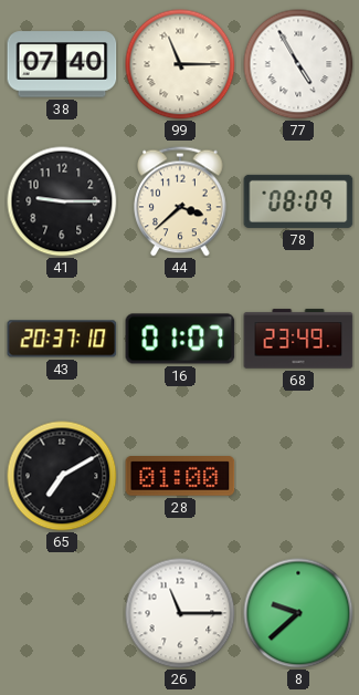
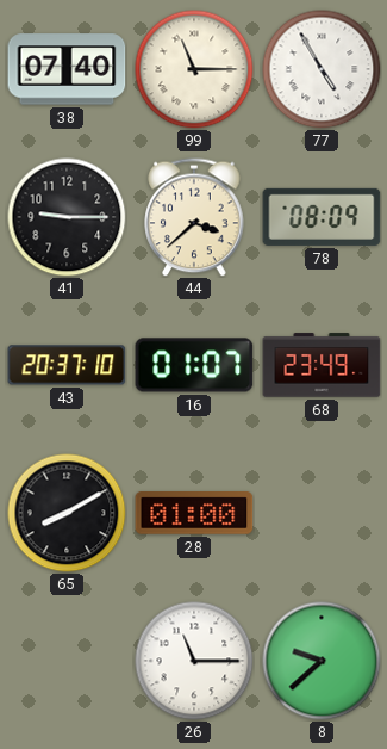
65: 7:10 -> 8:10
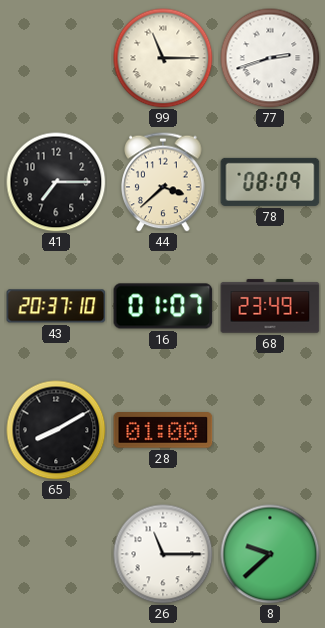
38: 07:40 -> none
77: 4:55 -> 2:42
41: 9:15 -> 7:15
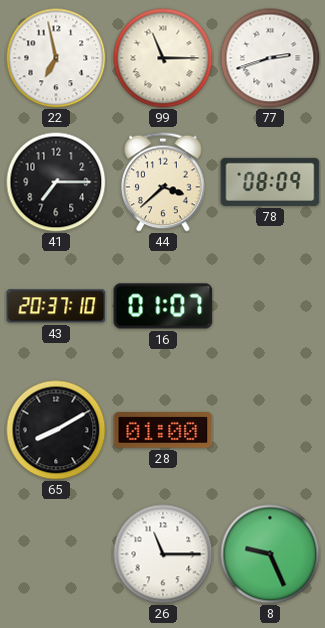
22: none -> 6:58
68: 23:49 -> none
8: 9:38 -> 9:26
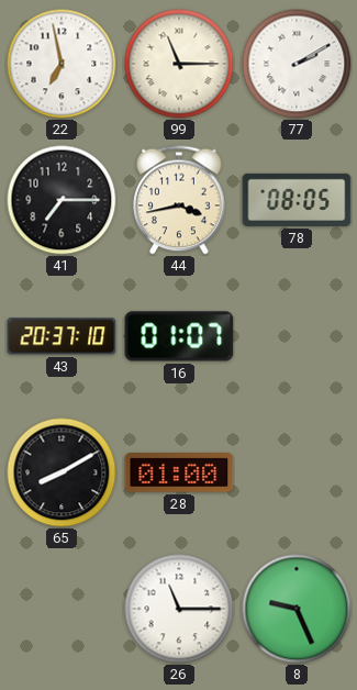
77: 2:42 -> 2:10
44: 3:38 -> 3:43
78: 08:09 -> 08:05
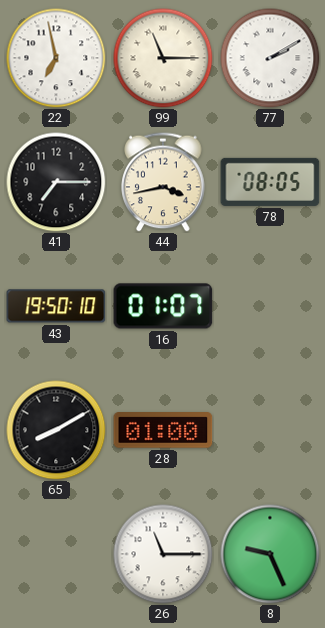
43: 20:37 -> 19:50
